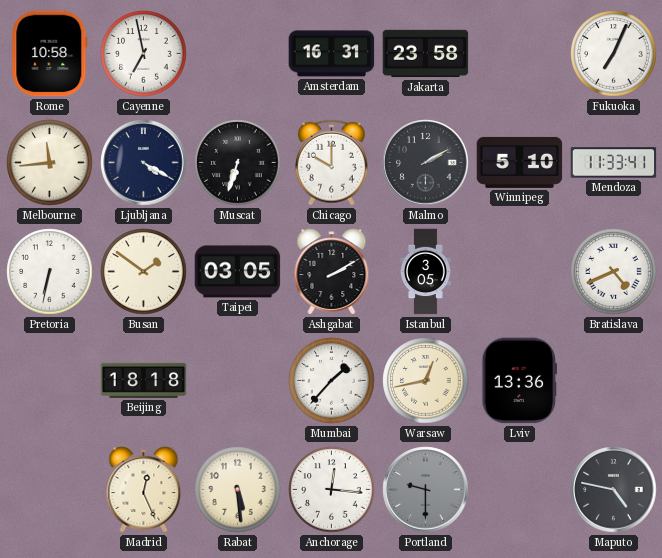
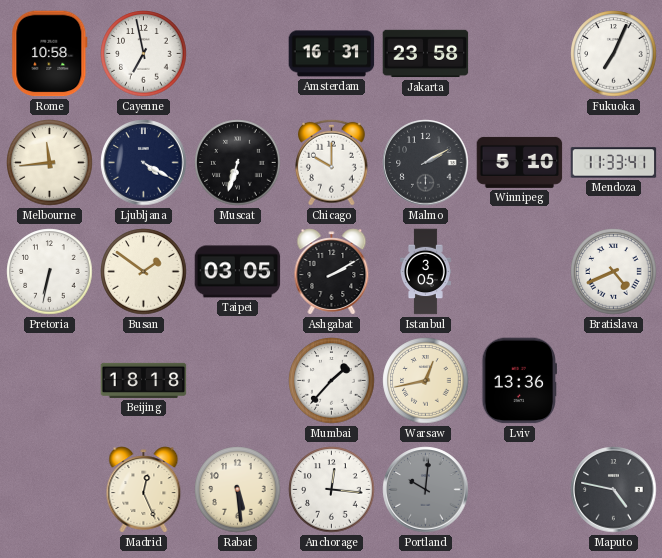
Portland: 9:30 -> 10:01
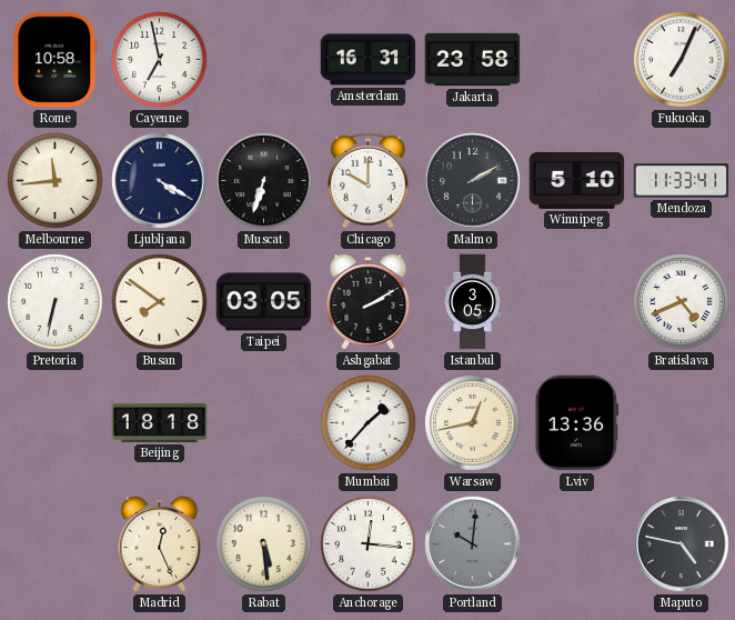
Busan: 1:51 -> 7:51
